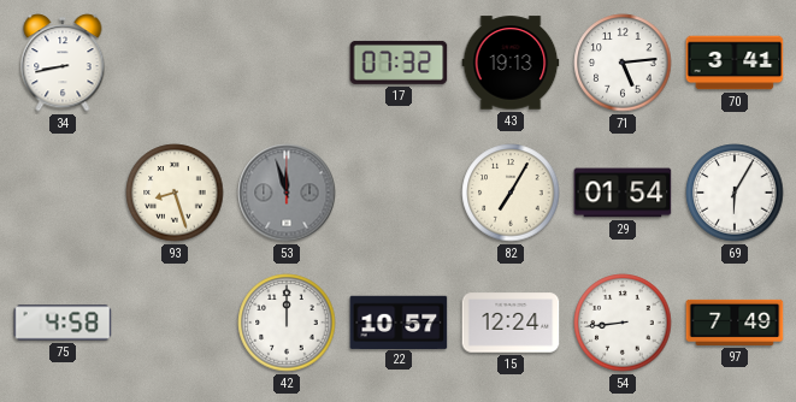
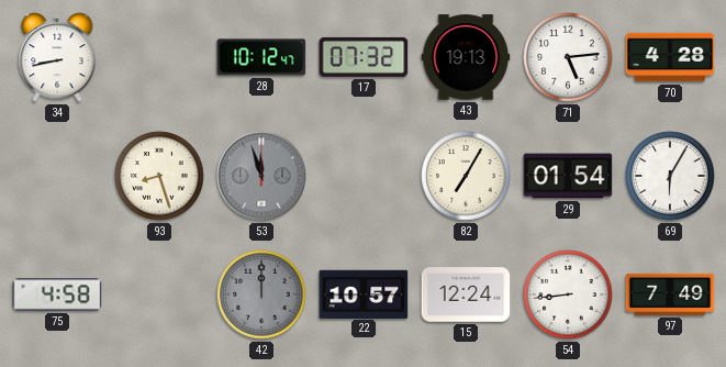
28: none -> 10:12
70: 3:41 -> 4:28
42 dial: white -> grey
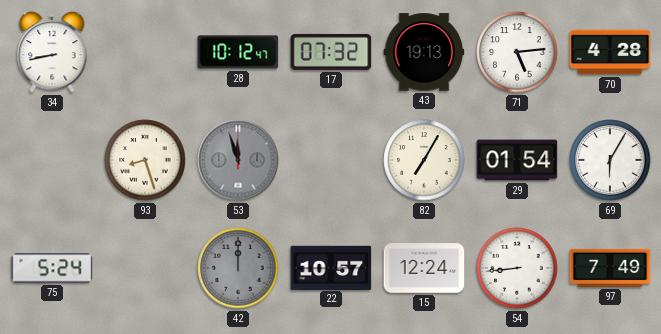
75: 4:58 -> 5:24
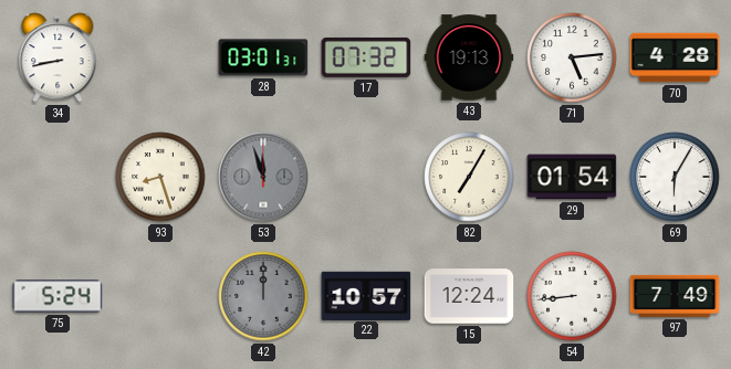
28: 10:12 -> 03:01
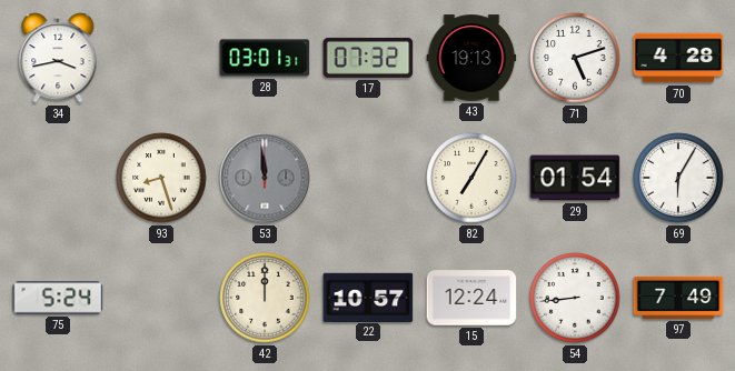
34: 8:43 -> 3:43
71: 5:14 -> 5:12
53: 11:57 -> 11:59
42 dial: grey -> cream
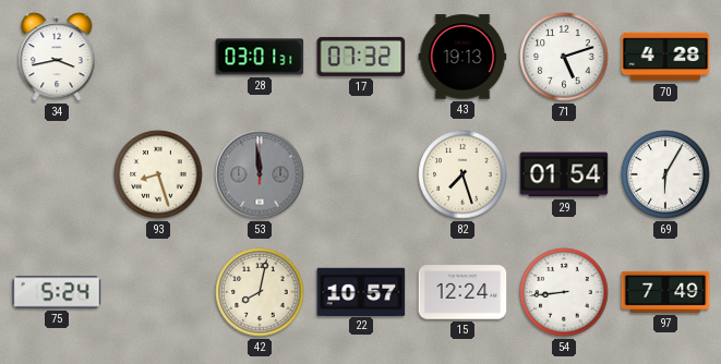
82: 7:05 -> 7:27
42: 12:00 -> 8:02
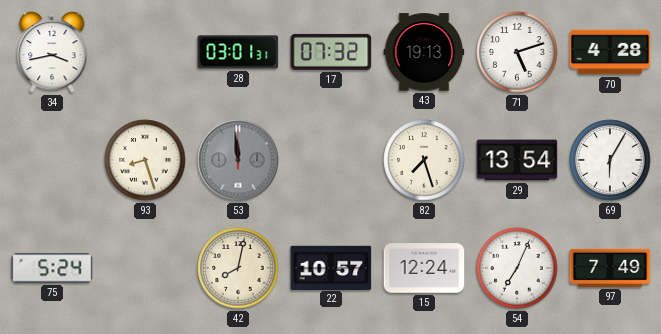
29: 01:54 -> 13:54
54: 8:44 -> 7:04
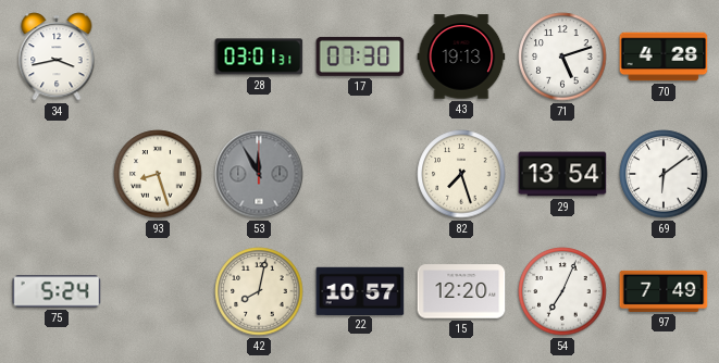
17: 07:32 -> 07:30
53: 11:59 -> 11:55
69: 6:05 -> 6:09
15: 12:24 -> 12:20
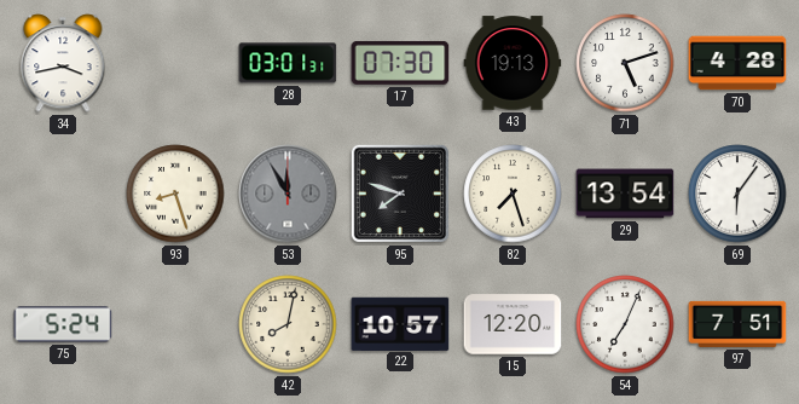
95: none -> 7:48
69: 6:09 -> 6:06
97: 7:49 -> 7:51
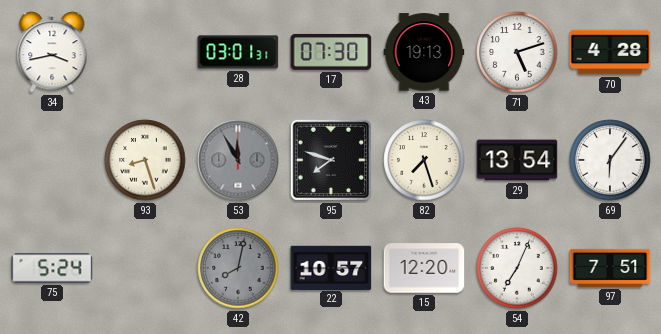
42 dial: cream -> grey
